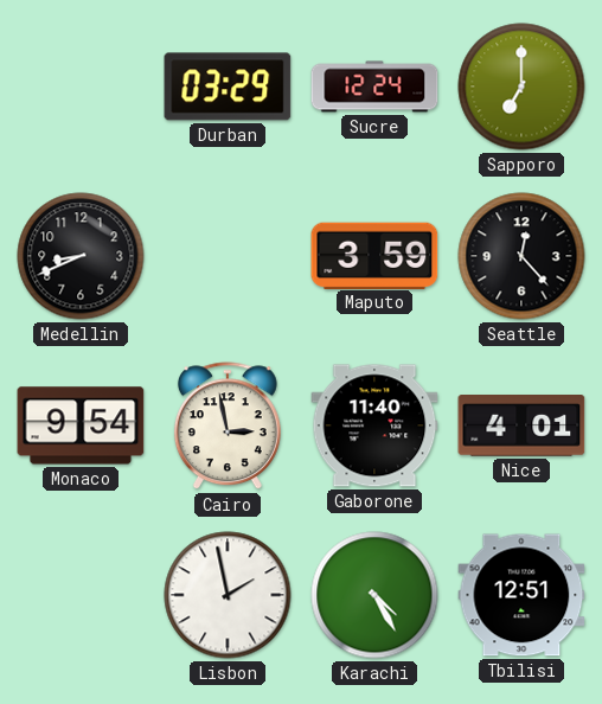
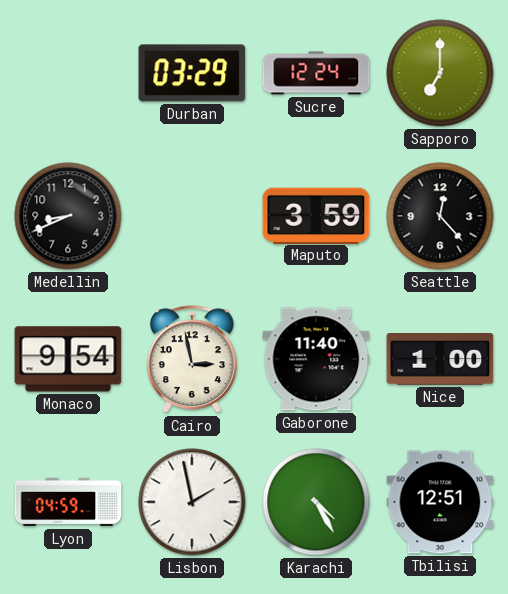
Nice: 4:01 -> 1:00
Lyon: none -> 04:59
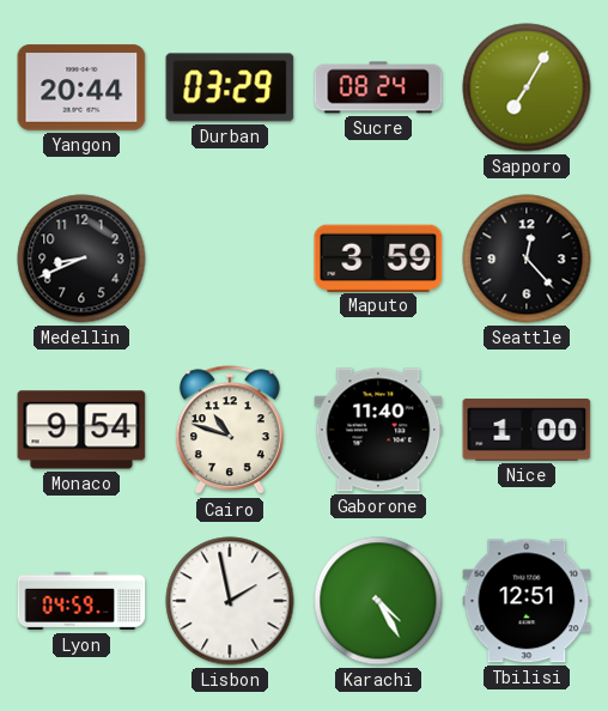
Yangon: none -> 20:44
Sucre: 12:24 -> 08:24
Sapporo: 7:00 -> 7:05
Cairo: 2:58 -> 10:48
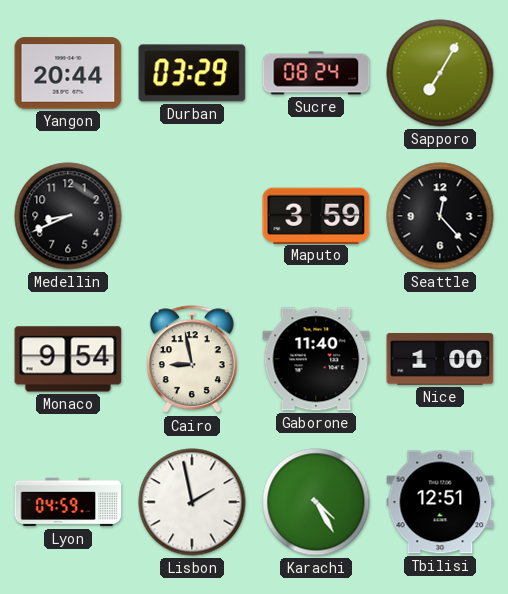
Cairo: 10:48 -> 8:58
